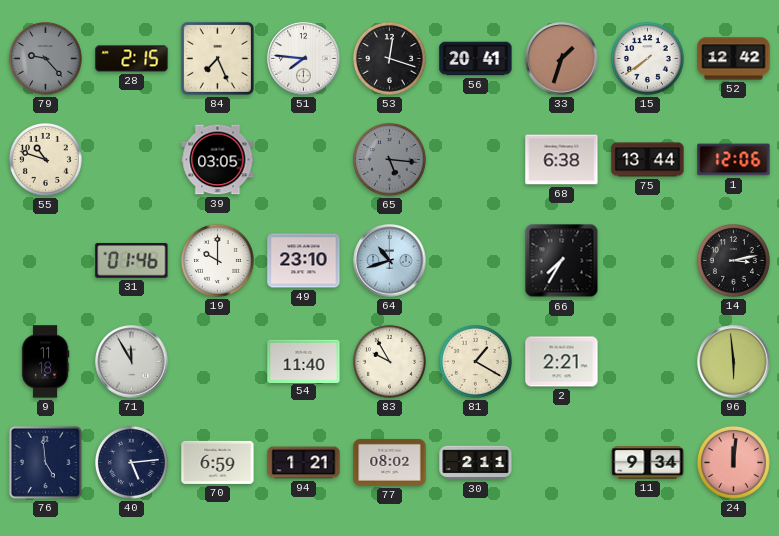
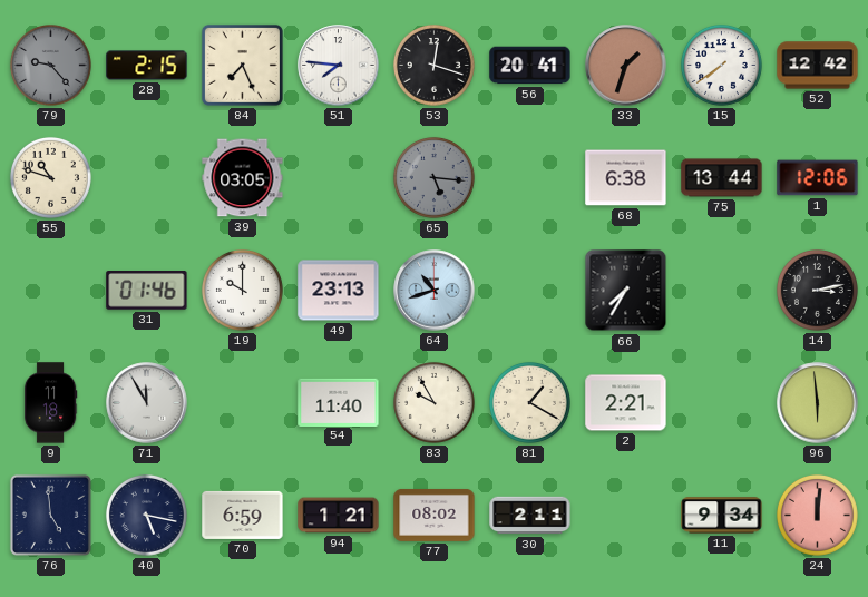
49: 23:10 -> 23:13
40: 5:14 -> 5:17
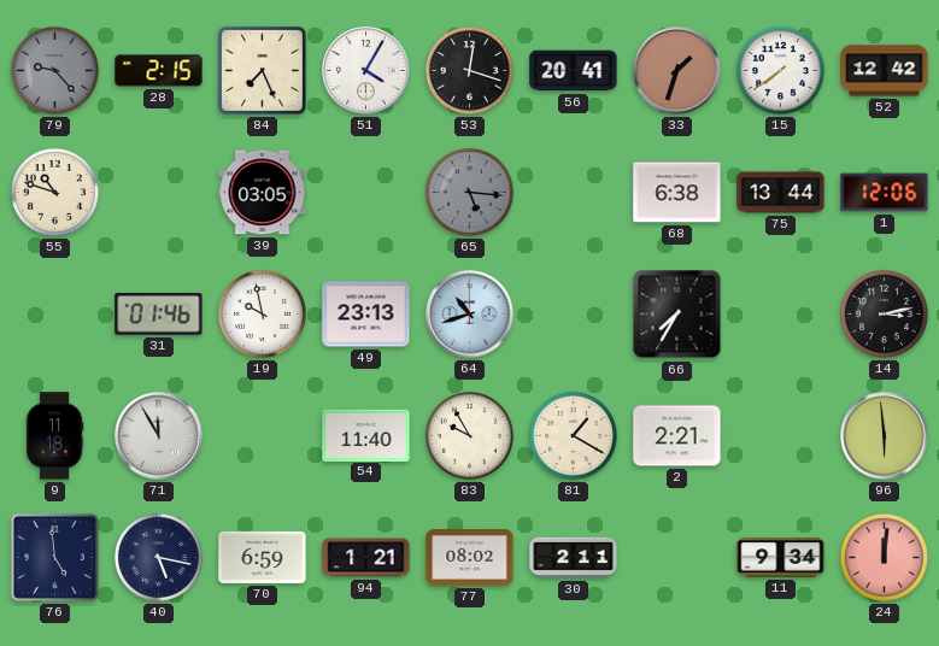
51: 7:46 -> 4:05
19: 10:00 -> 9:58
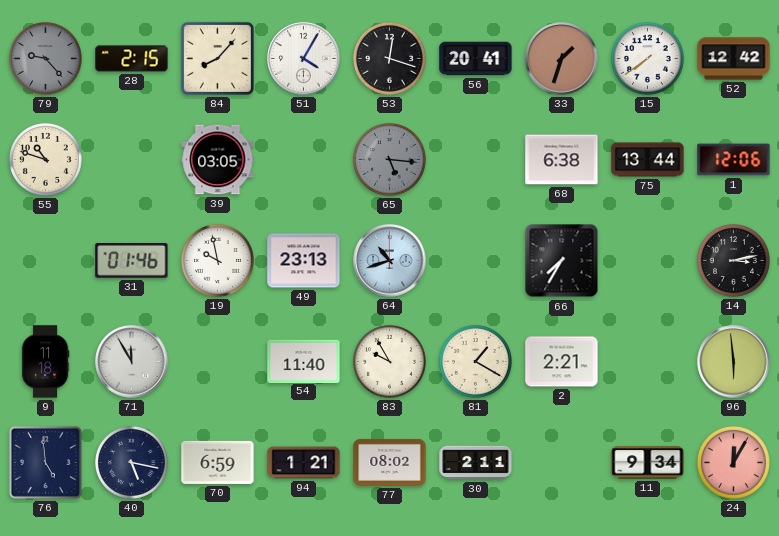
84: 7:26 -> 8:07
24: 12:01 -> 12:05
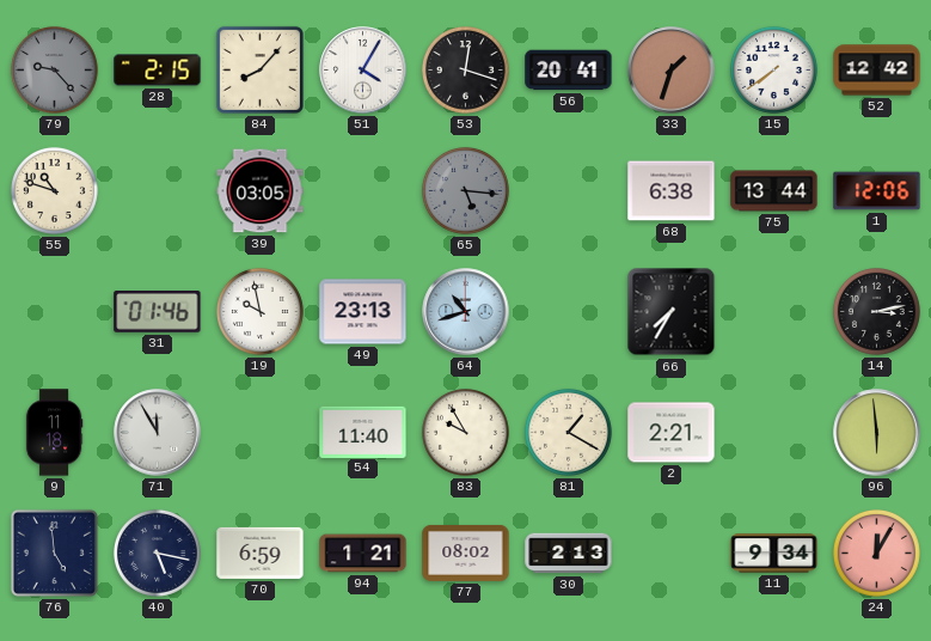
30: 2:11 -> 2:13
